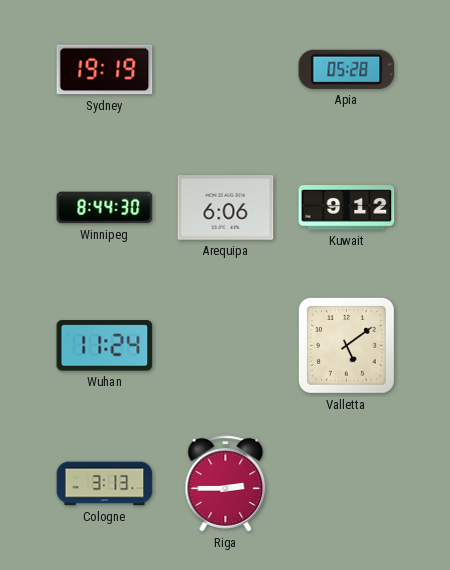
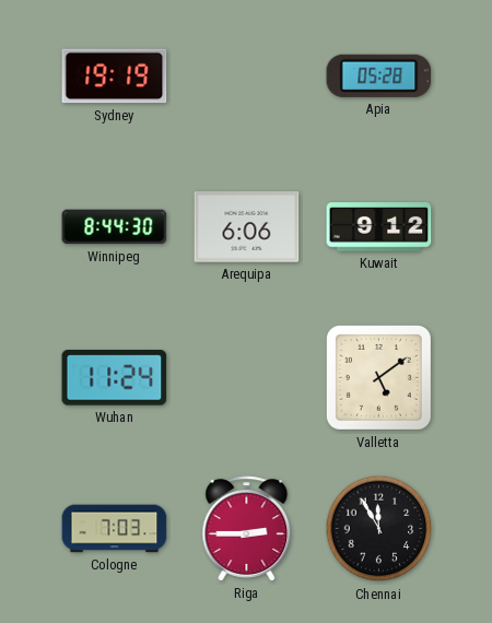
Cologne: 3:13 -> 7:03
Chennai: none -> 11:55
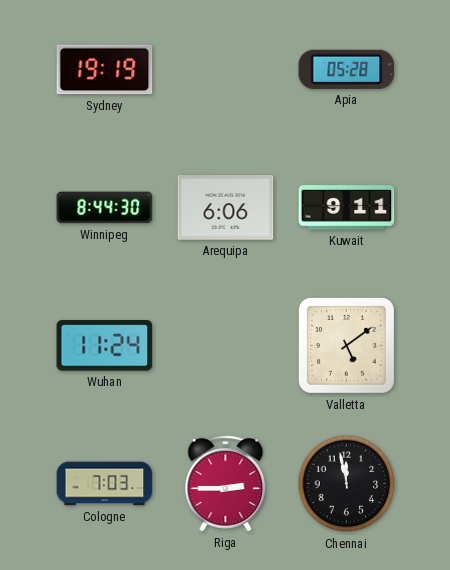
Kuwait: 9:12 -> 9:11
Chennai: 11:55 -> 11:58
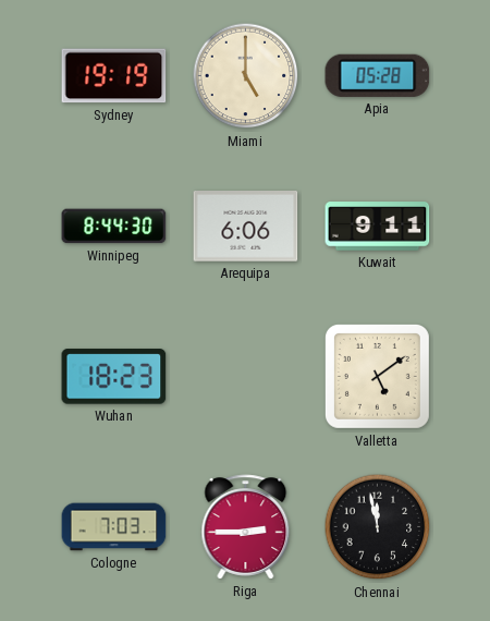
Miami: none -> 5:00
Wuhan: 11:24 -> 18:23
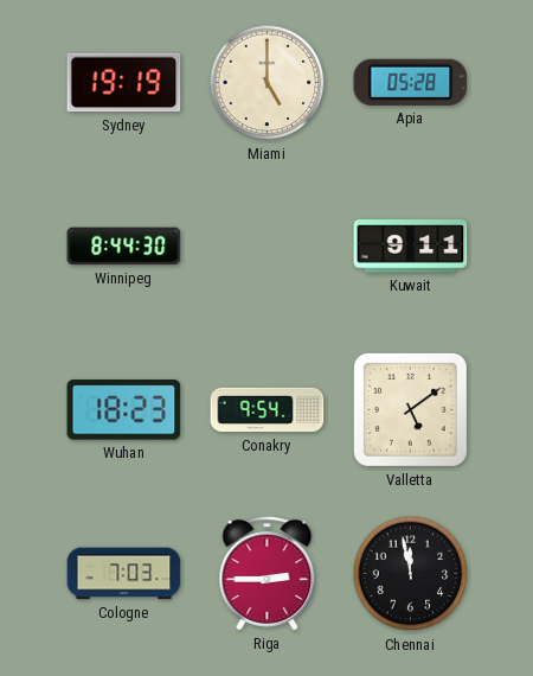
Arequipa: 6:06 -> none
Conakry: none -> 9:54
